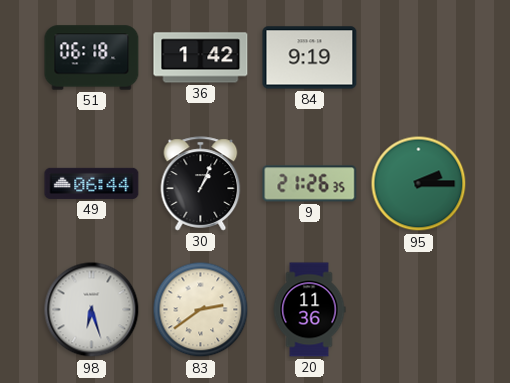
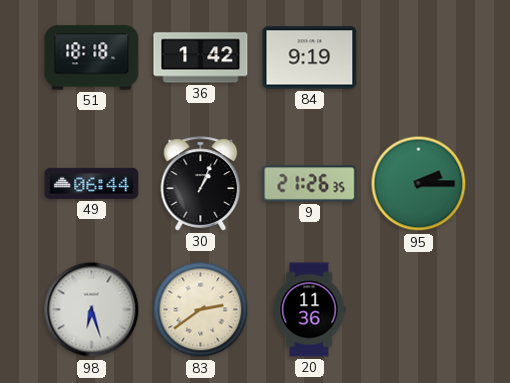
51: 06:18 -> 18:18
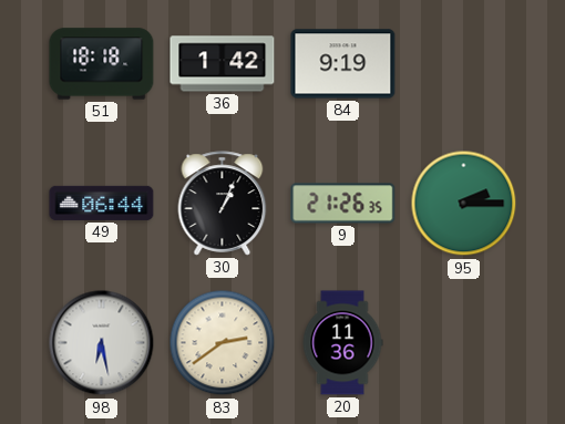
98: 6:27 -> 6:28
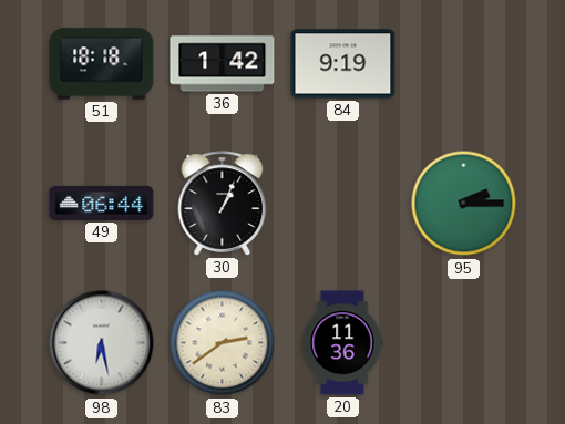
9: 21:26 -> none
